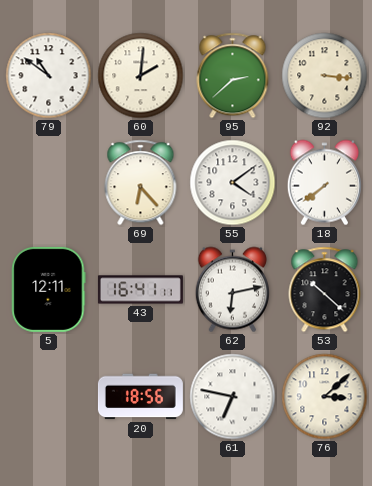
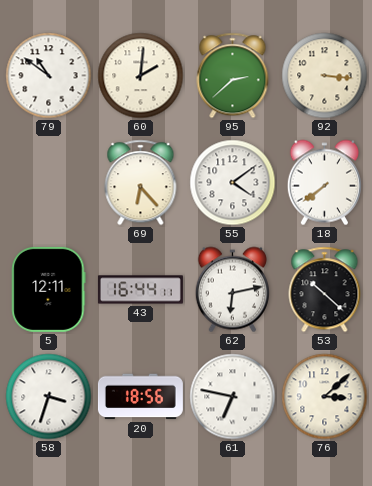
43: 16:41 -> 16:44
58: none -> 3:33
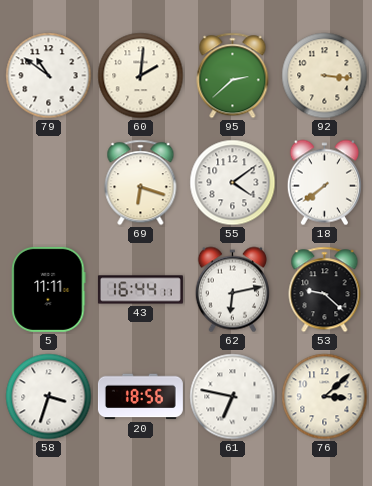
69: 6:23 -> 6:18
5: 12:11 -> 11:11
53: 10:22 -> 9:22
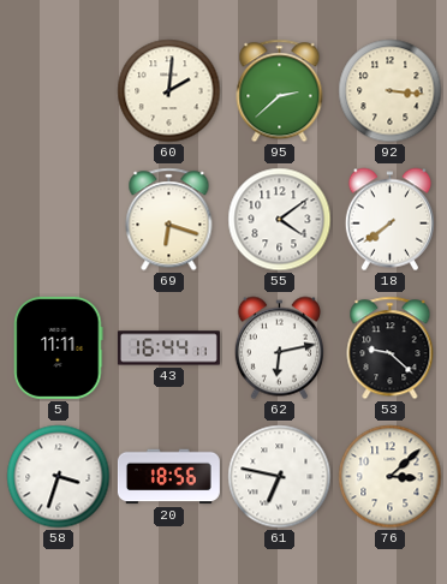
79: 10:51 -> none
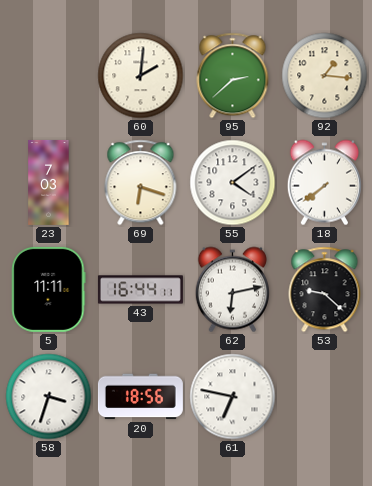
92: 3:16 -> 1:16
23: none -> 7:03
76: 3:08 -> none
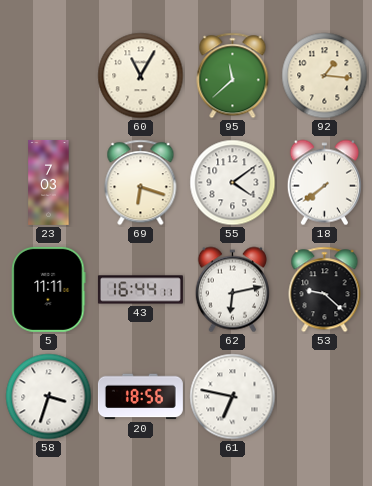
60: 2:01 -> 11:05
95: 2:38 -> 11:38
